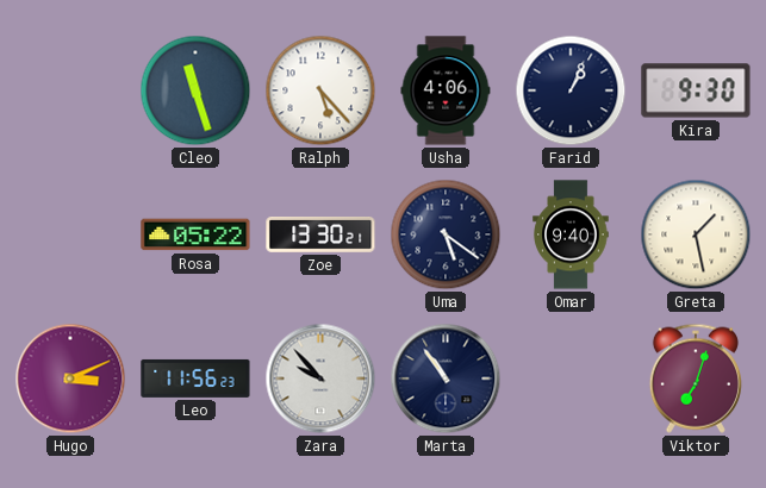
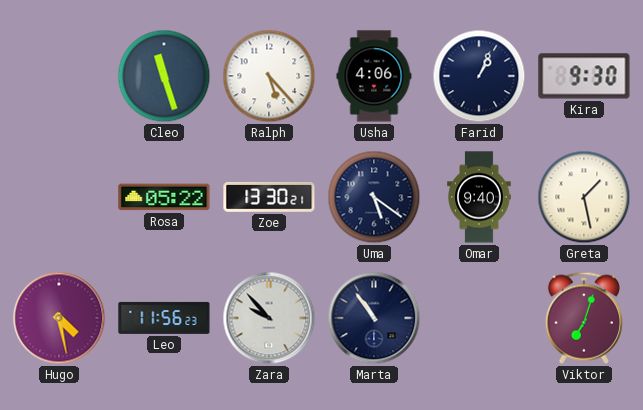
Hugo: 3:11 -> 4:28
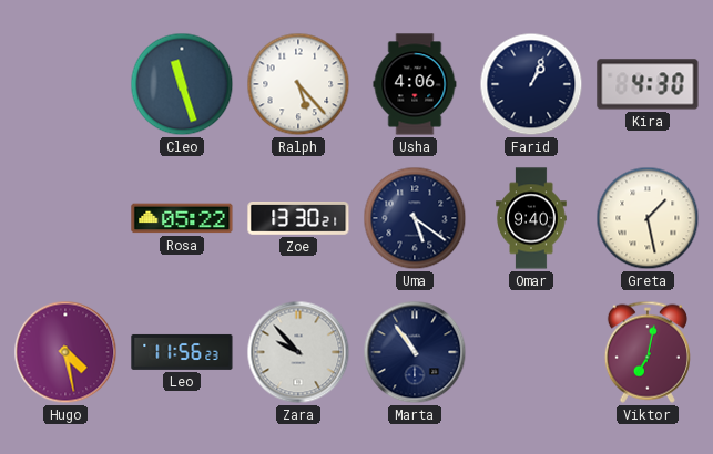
Kira: 9:30 -> 4:30
Viktor: 7:03 -> 7:02
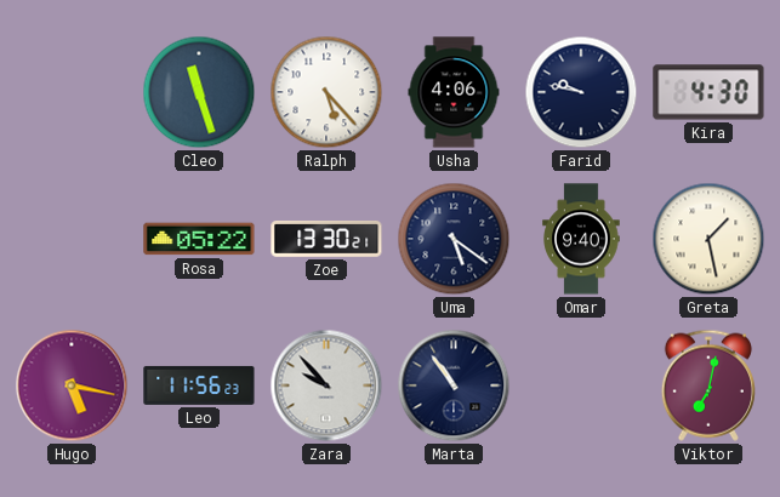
Farid: 1:04 -> 9:47
Hugo: 4:28 -> 5:17
